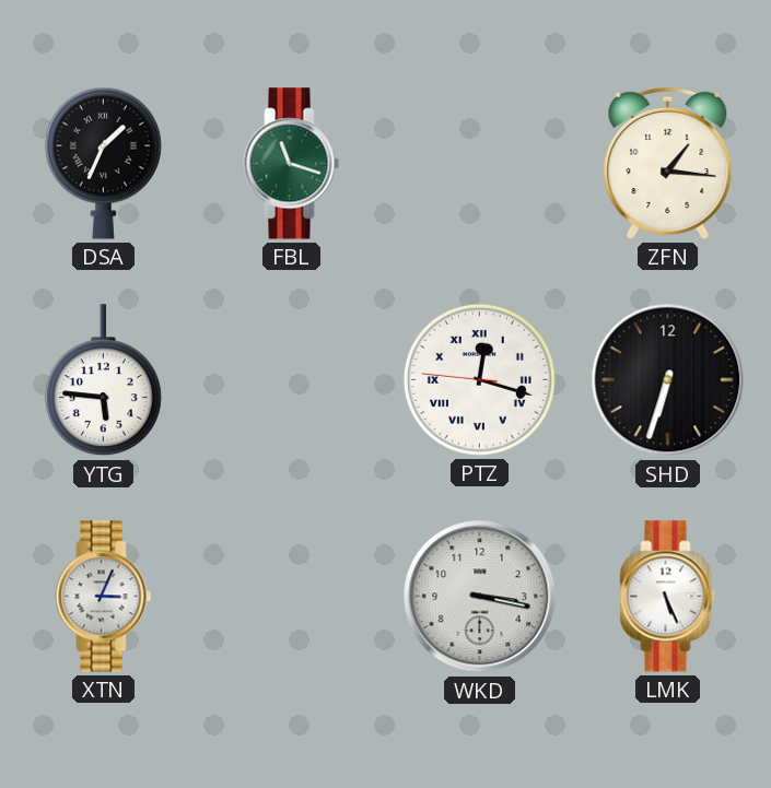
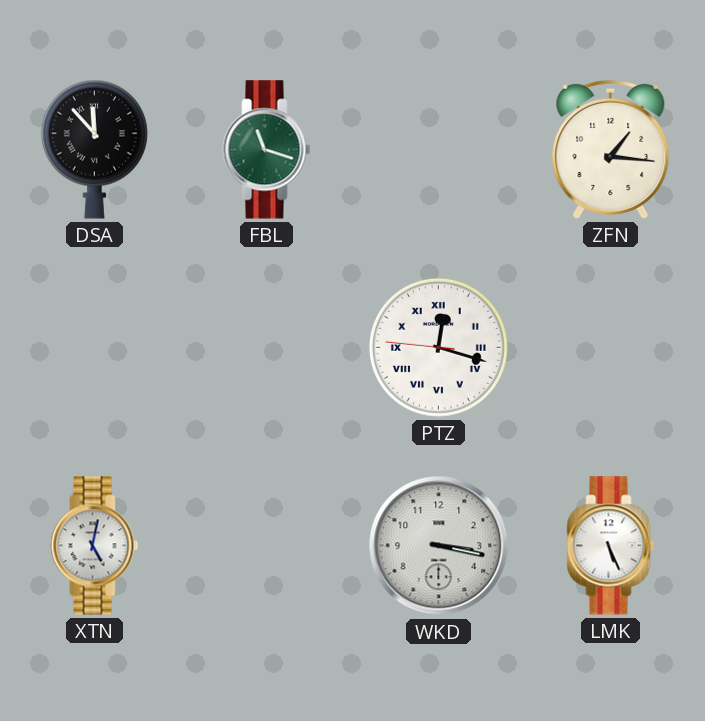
DSA: 1:34 -> 11:53
YTG: 5:46 -> none
SHD: 6:33 -> none
XTN: 3:04 -> 5:02
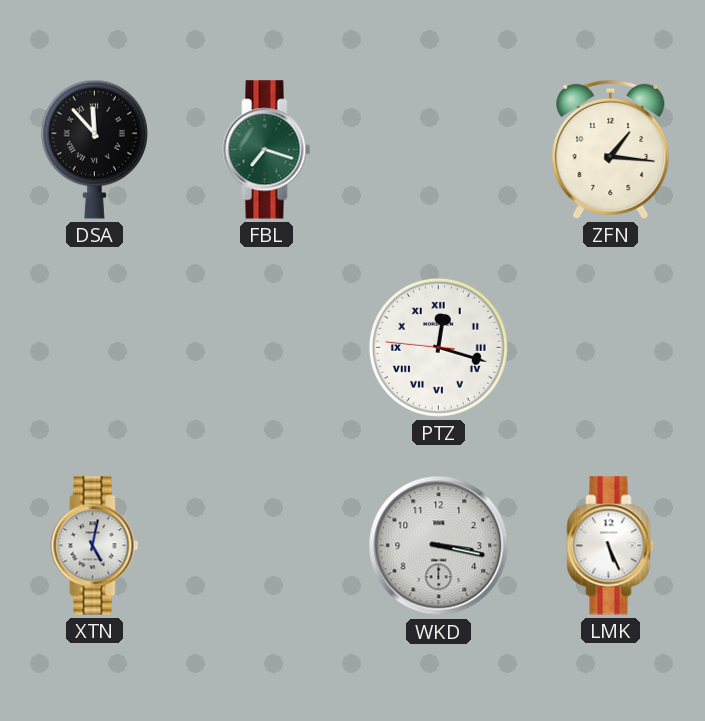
FBL: 11:18 -> 7:18
